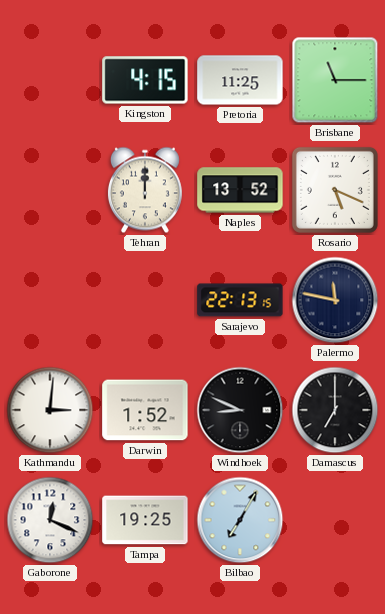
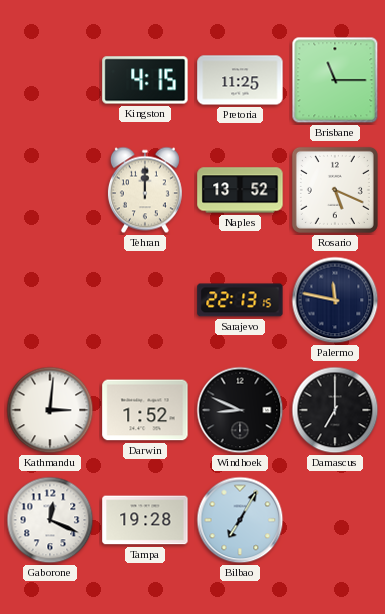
Tampa: 19:25 -> 19:28
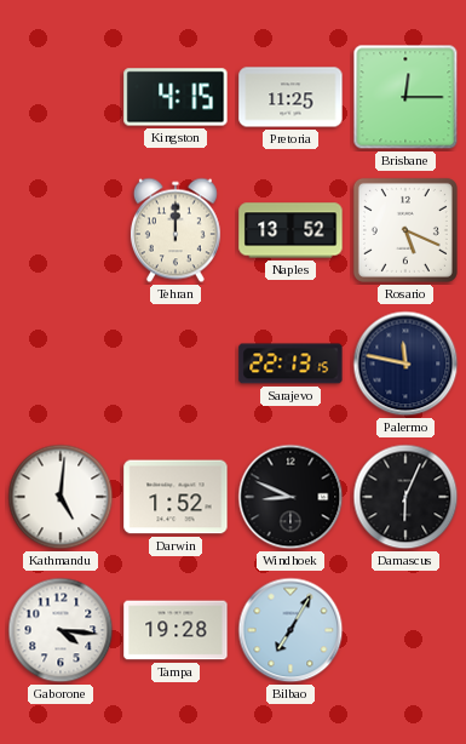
Brisbane: 11:15 -> 12:15
Kathmandu: 3:01 -> 5:01
Damascus: 7:00 -> 6:04
Gaborone: 12:19 -> 4:16
